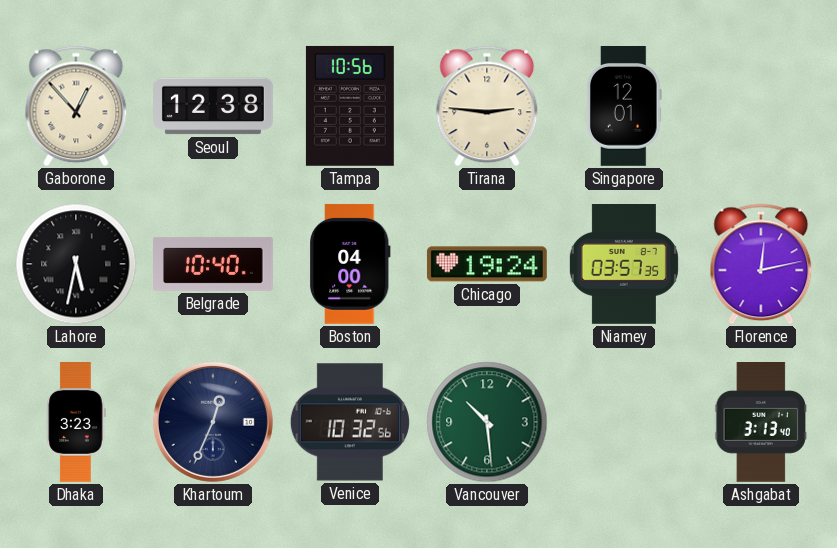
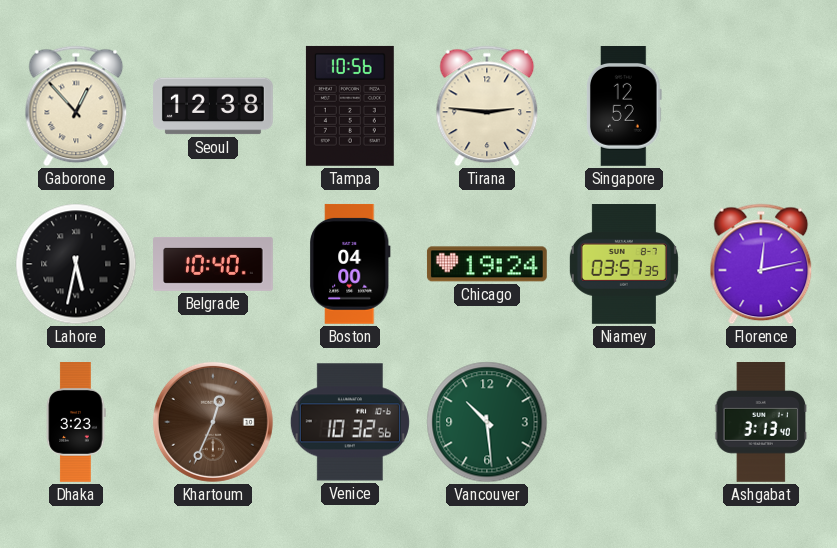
Singapore: 12:01 -> 12:52
Khartoum dial: navy -> brown
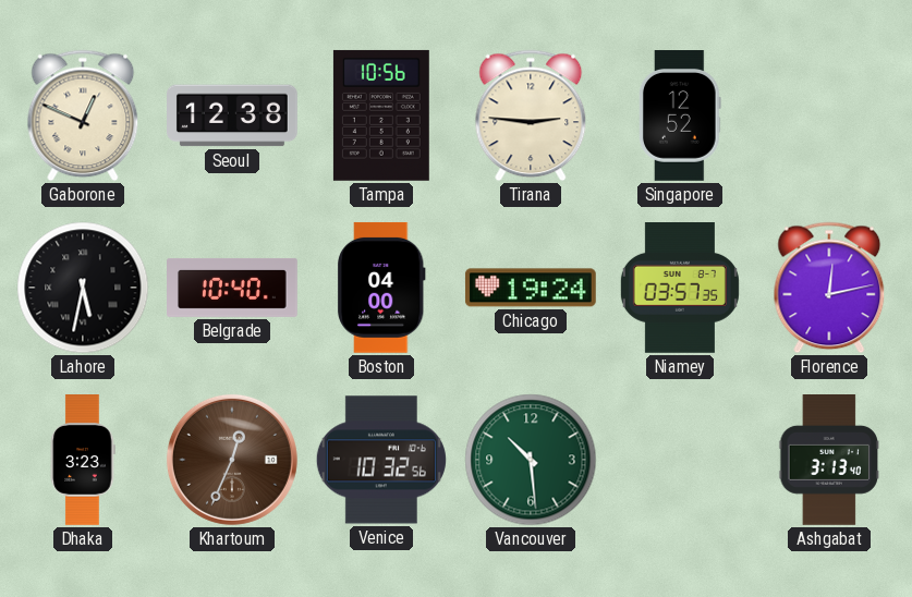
Gaborone: 12:53 -> 12:49
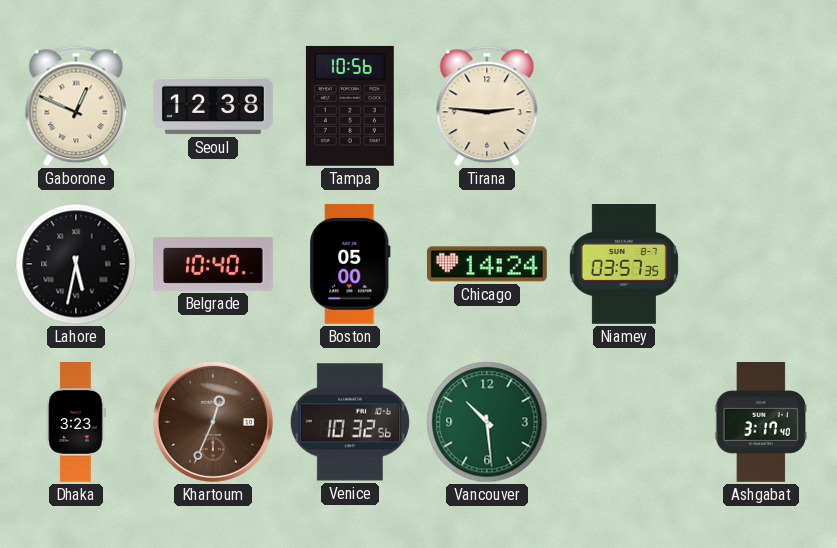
Singapore: 12:52 -> none
Boston: 04:00 -> 05:00
Chicago: 19:24 -> 14:24
Florence: 12:13 -> none
Ashgabat: 3:13 -> 3:17
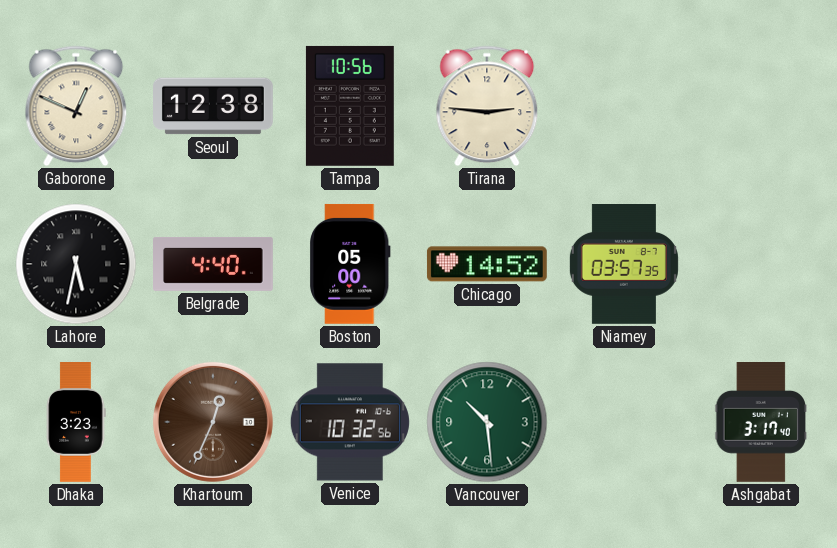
Belgrade: 10:40 -> 4:40
Chicago: 14:24 -> 14:52
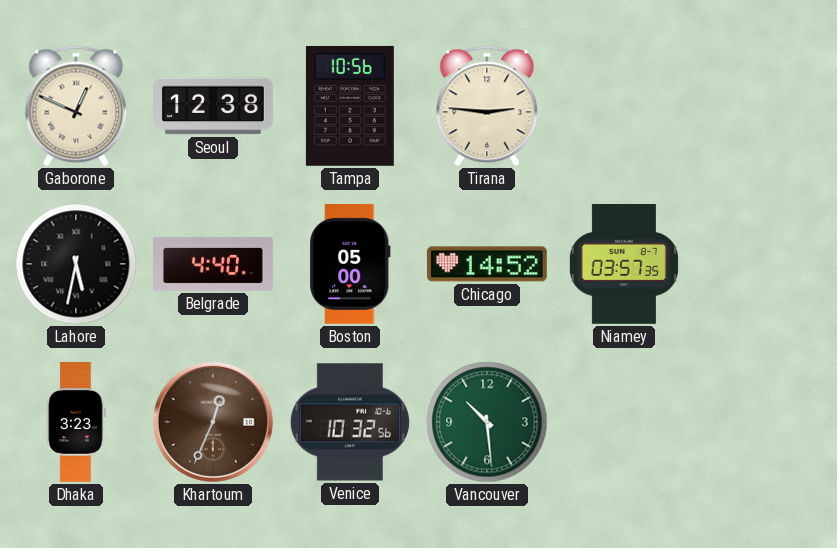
Ashgabat: 3:17 -> none
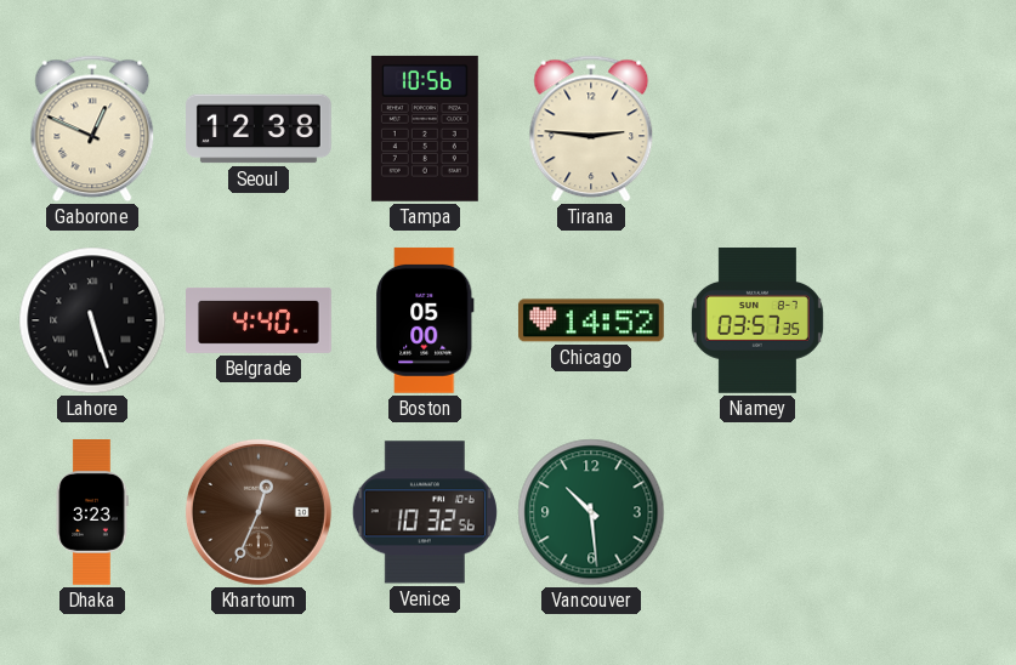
Lahore: 5:32 -> 5:27
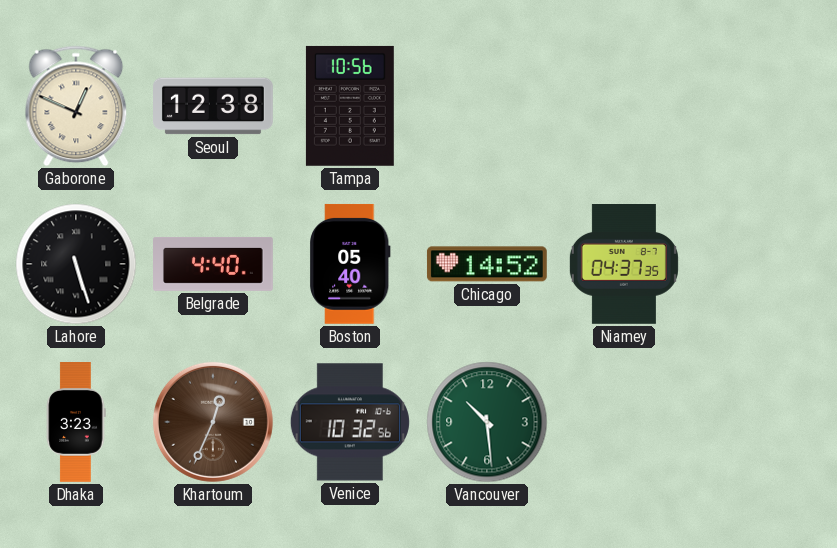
Tirana: 2:46 -> none
Boston: 05:00 -> 05:40
Niamey: 03:57 -> 04:37
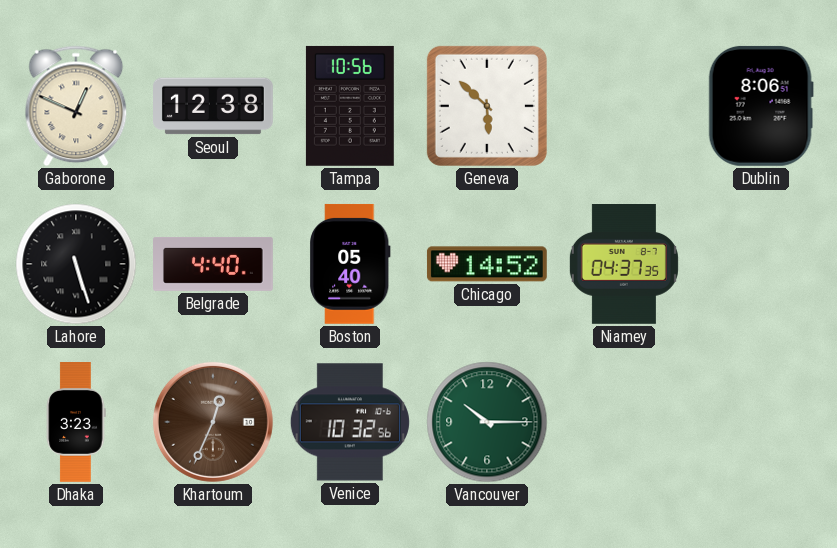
Geneva: none -> 5:52
Dublin: none -> 8:06
Vancouver: 10:29 -> 10:15
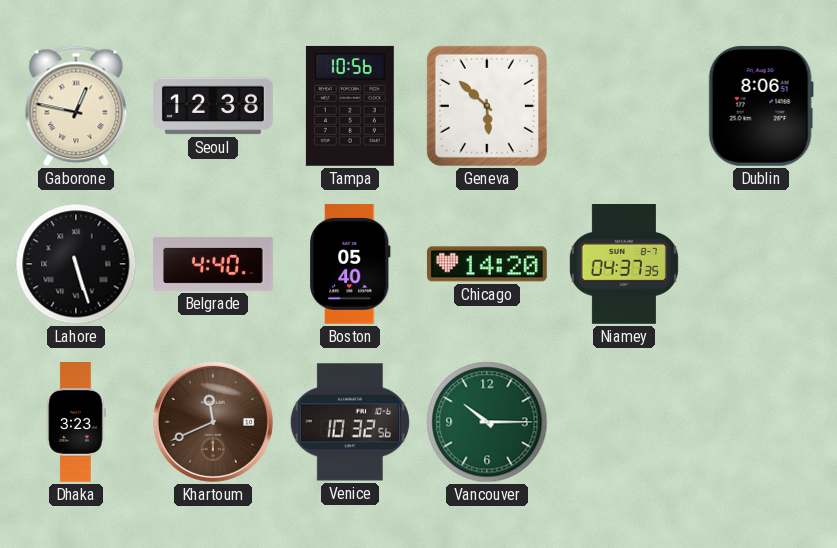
Gaborone: 12:49 -> 12:47
Chicago: 14:52 -> 14:20
Khartoum: 12:34 -> 11:41
